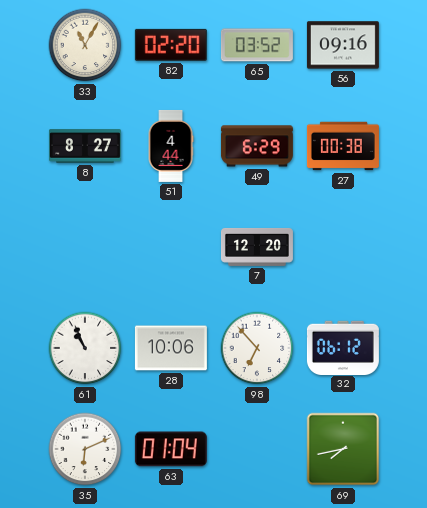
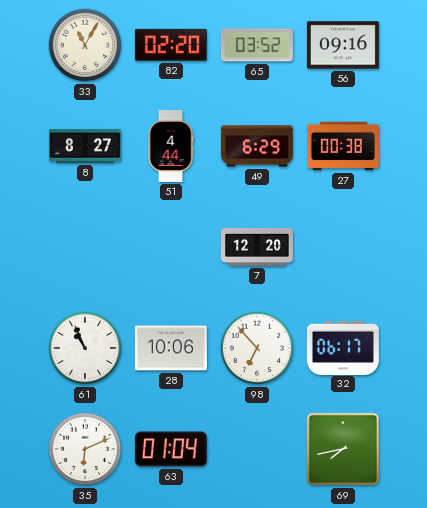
32: 06:12 -> 06:17
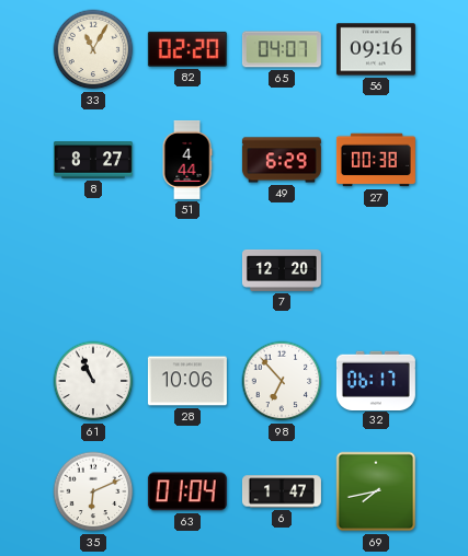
65: 03:52 -> 04:07
6: none -> 1:47
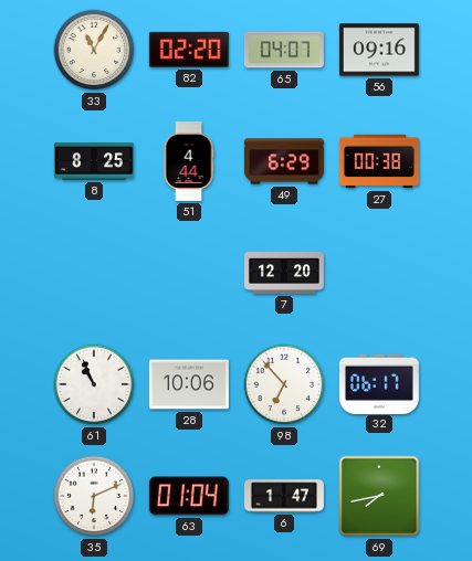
8: 8:27 -> 8:25
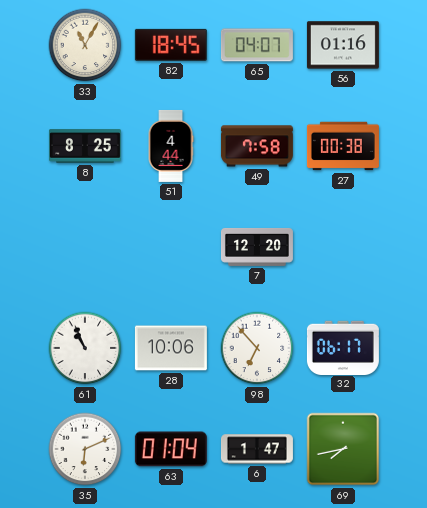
82: 02:20 -> 18:45
56: 09:16 -> 01:16
49: 6:29 -> 7:58
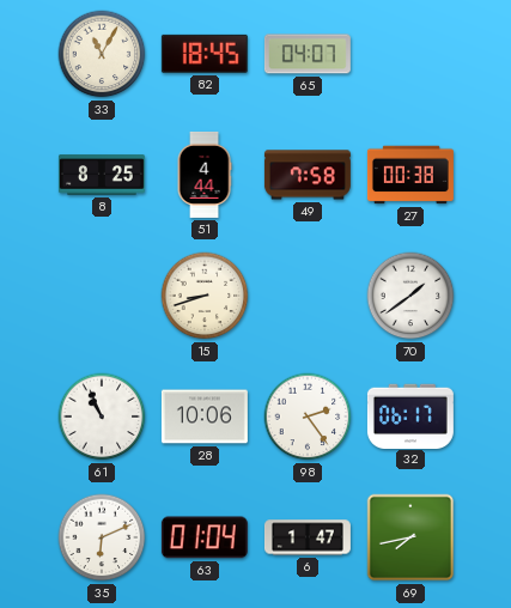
56: 01:16 -> none
15: none -> 8:42
7: 12:20 -> none
70: none -> 1:39
98: 6:53 -> 2:24
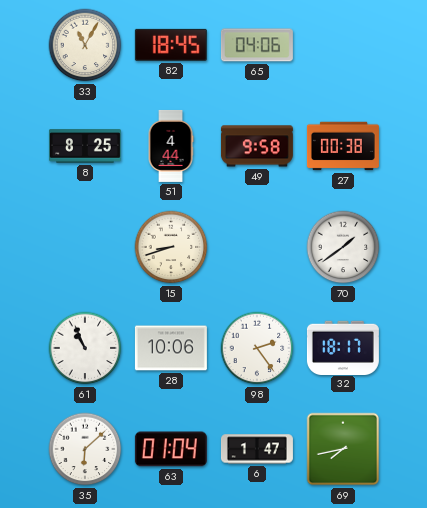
65: 04:07 -> 04:06
49: 7:58 -> 9:58
32: 06:17 -> 18:17
35: 6:11 -> 6:08
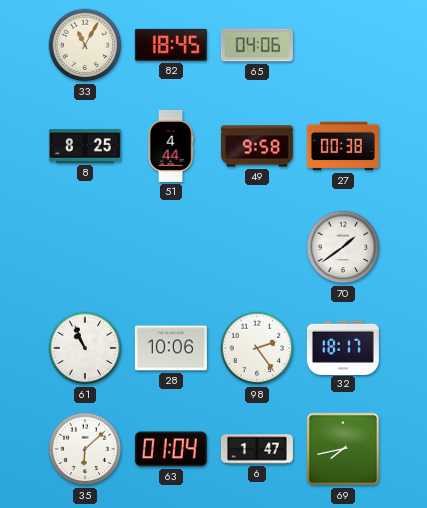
15: 8:42 -> none
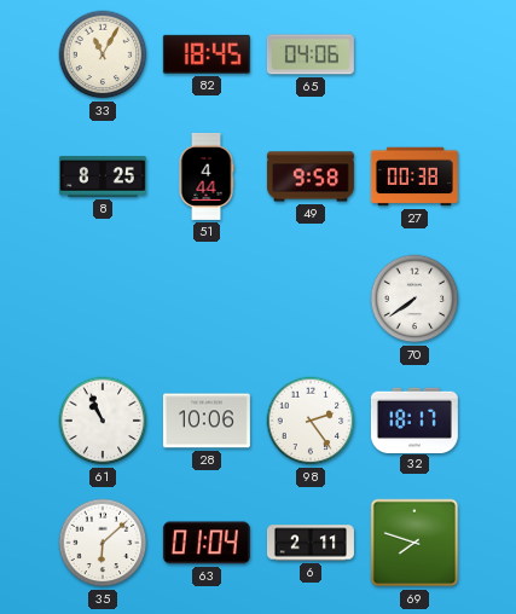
70: 1:39 -> 7:39
6: 1:47 -> 2:11
69: 7:43 -> 7:48
